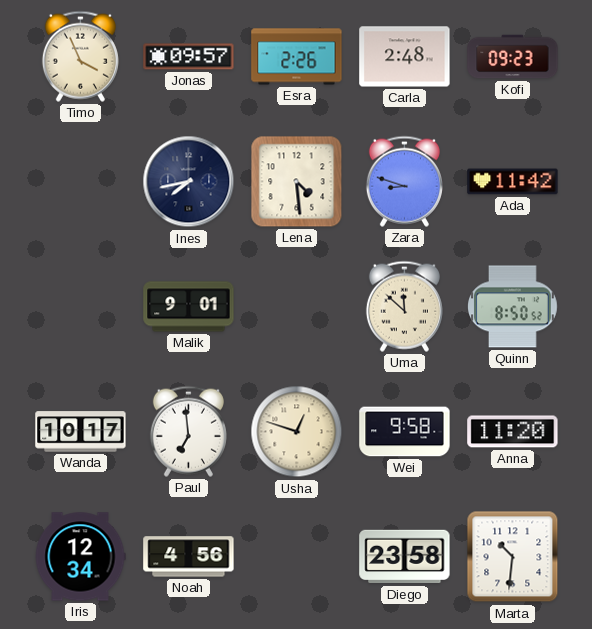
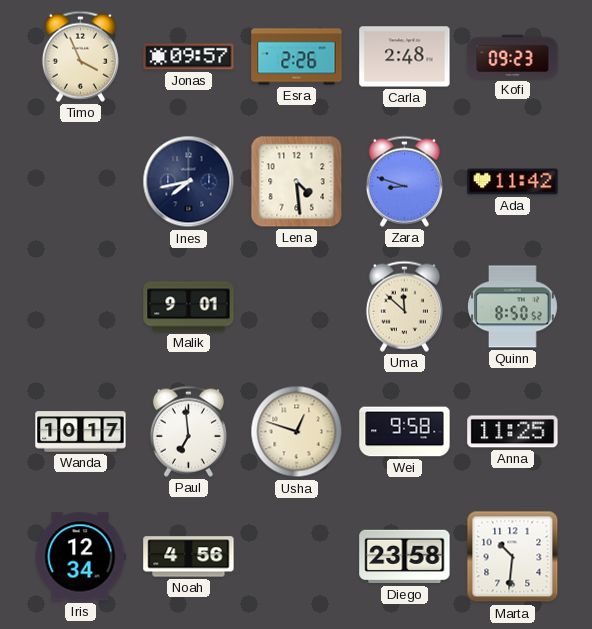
Anna: 11:20 -> 11:25
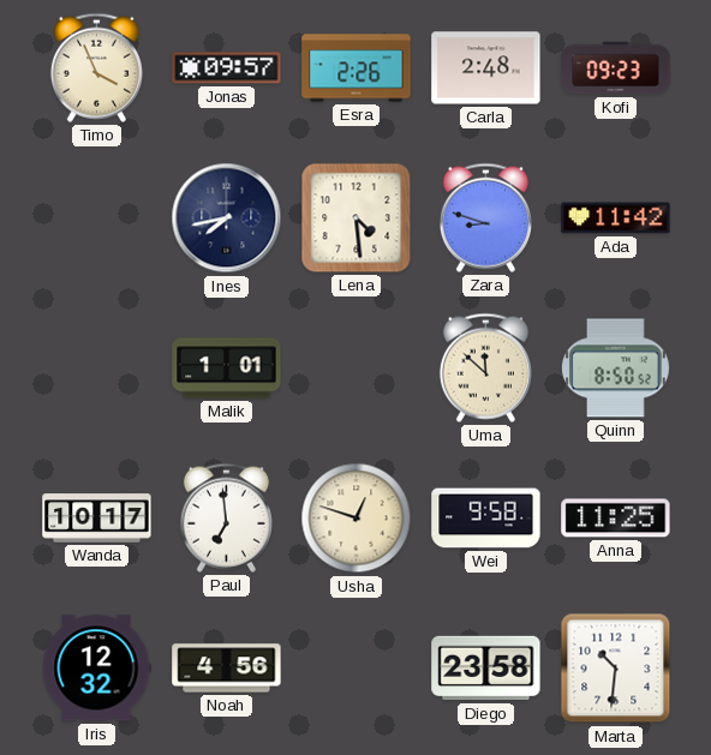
Malik: 9:01 -> 1:01
Iris: 12:34 -> 12:32
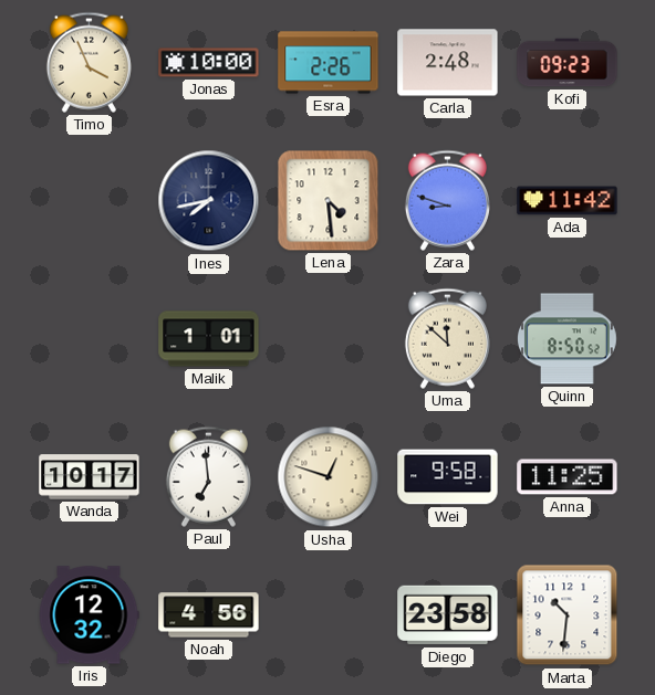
Jonas: 09:57 -> 10:00
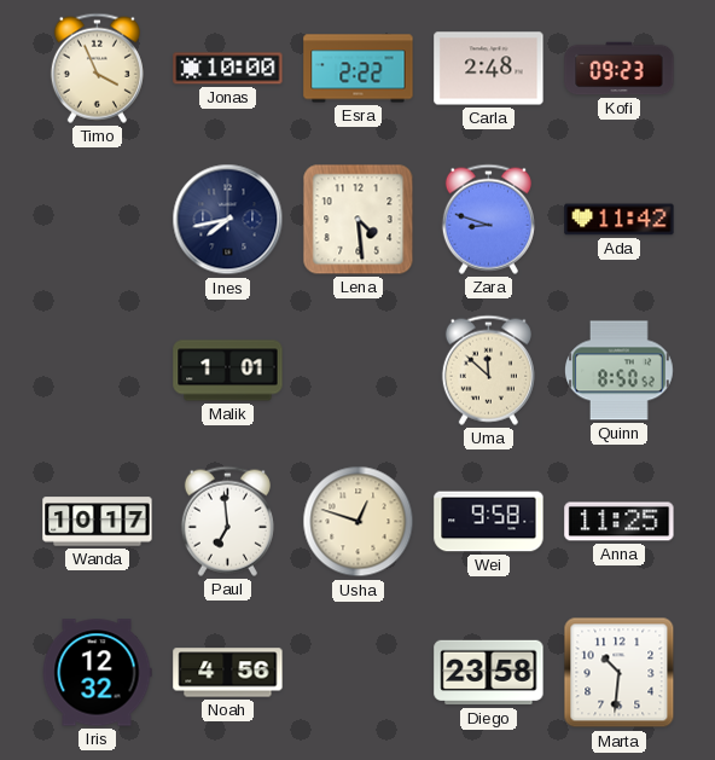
Esra: 2:26 -> 2:22
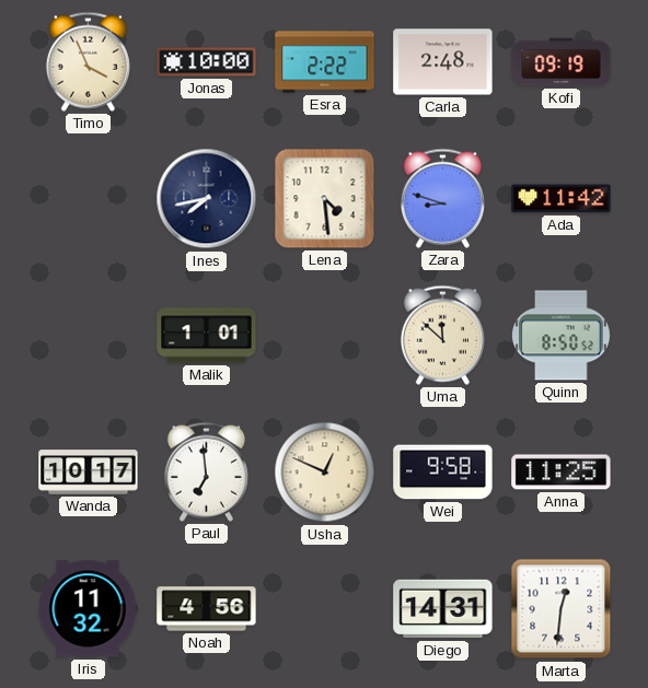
Kofi: 09:23 -> 09:19
Usha: 12:48 -> 12:49
Iris: 12:32 -> 11:32
Diego: 23:58 -> 14:31
Marta: 10:31 -> 12:31
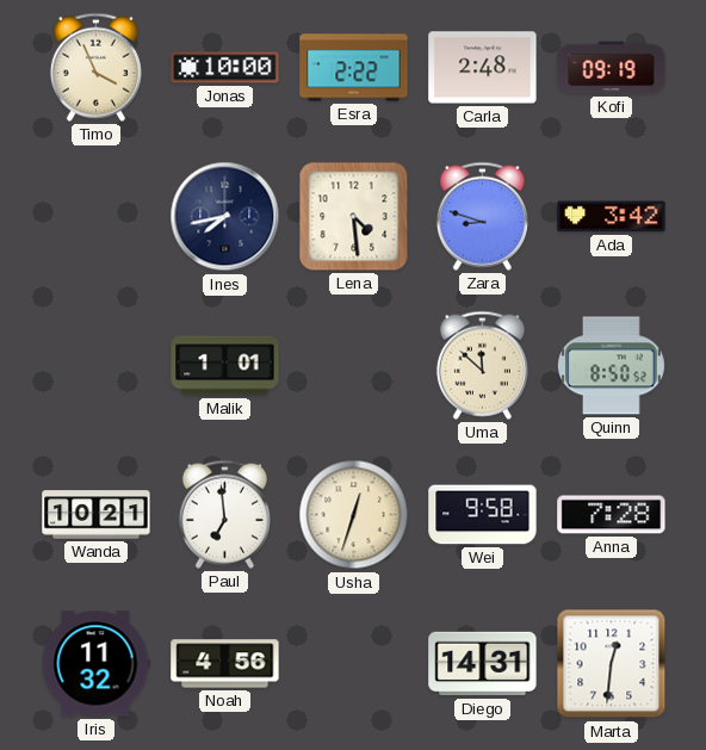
Ada: 11:42 -> 3:42
Wanda: 10:17 -> 10:21
Usha: 12:49 -> 12:33
Anna: 11:25 -> 7:28
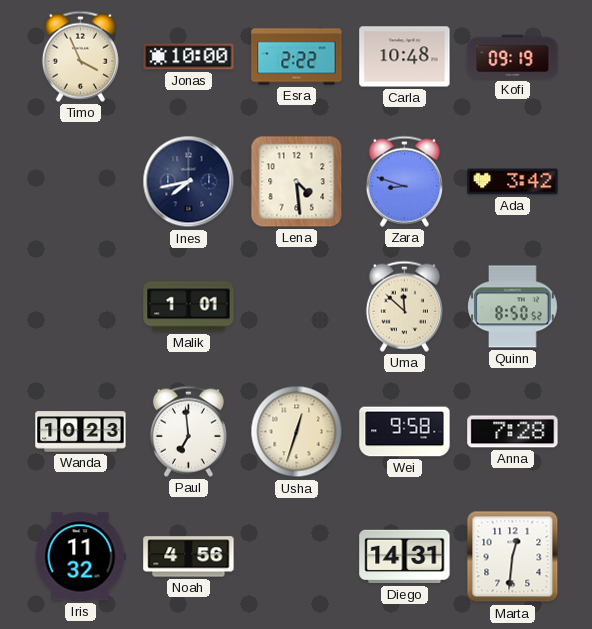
Carla: 2:48 -> 10:48
Wanda: 10:21 -> 10:23
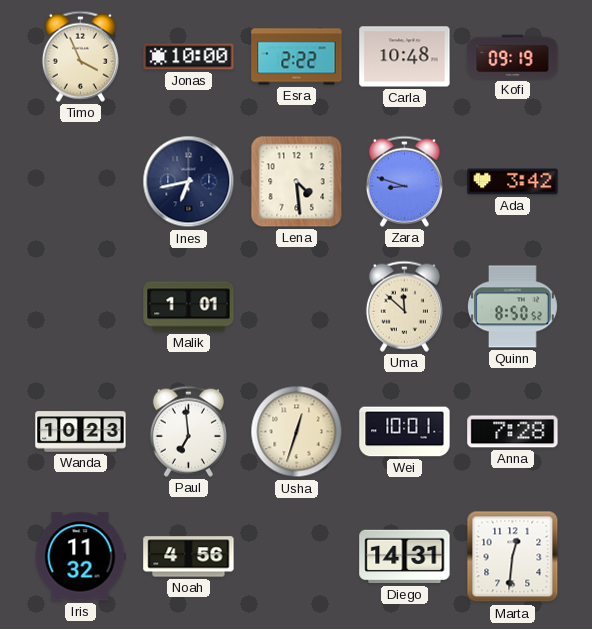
Ines: 7:43 -> 6:43
Wei: 9:58 -> 10:01
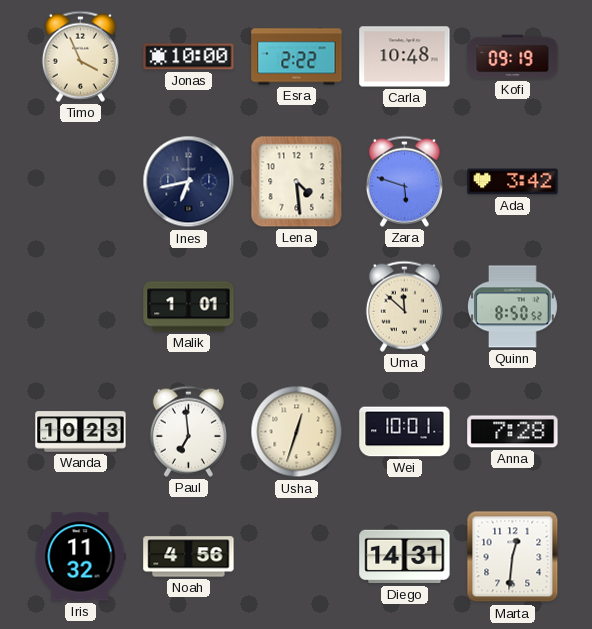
Zara: 8:48 -> 5:48
